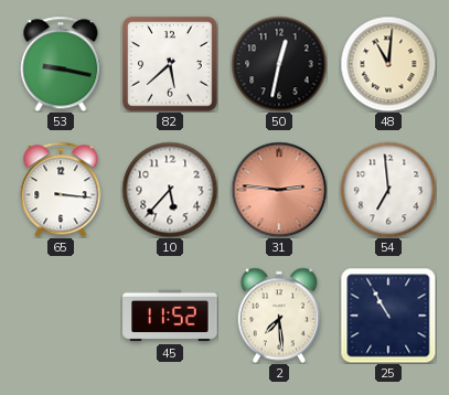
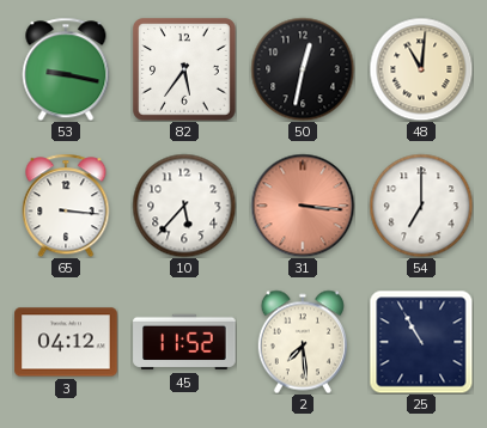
82: 5:38 -> 5:36
31: 2:46 -> 3:16
54: 6:59 -> 7:00
3: none -> 04:12
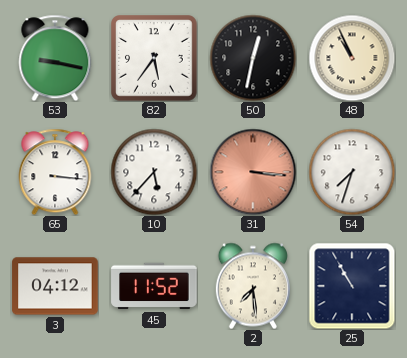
48: 11:01 -> 10:56
54: 7:00 -> 7:33
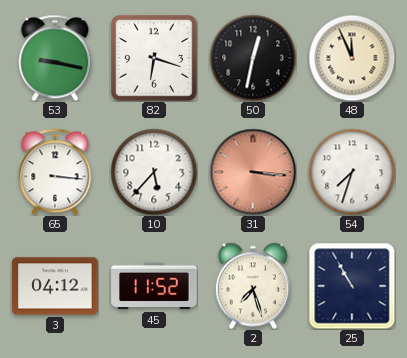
82: 5:36 -> 6:18
48: 10:56 -> 11:56
2: 7:29 -> 7:27
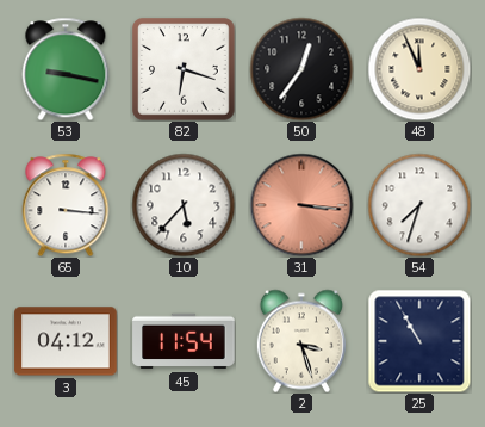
50: 12:32 -> 12:36
45: 11:52 -> 11:54
2: 7:27 -> 3:27
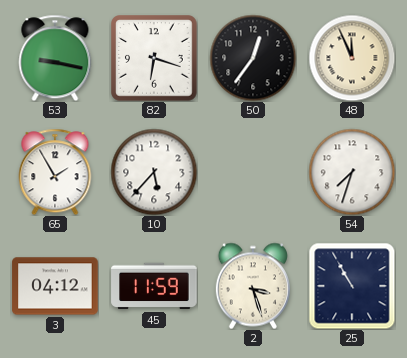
65: 3:16 -> 1:55
31: 3:16 -> none
45: 11:54 -> 11:59
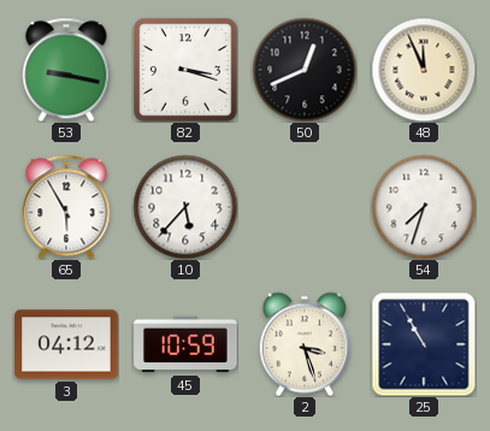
82: 6:18 -> 3:18
50: 12:36 -> 12:41
65: 1:55 -> 5:55
45: 11:59 -> 10:59
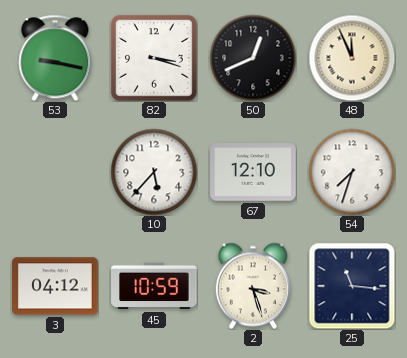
65: 5:55 -> none
67: none -> 12:10
25: 10:55 -> 11:16
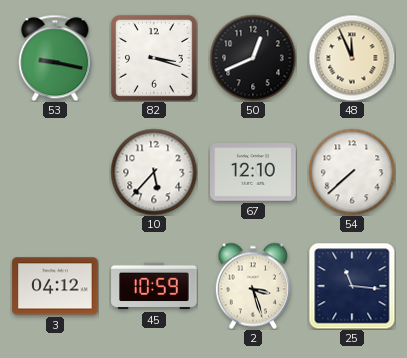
54: 7:33 -> 7:38
